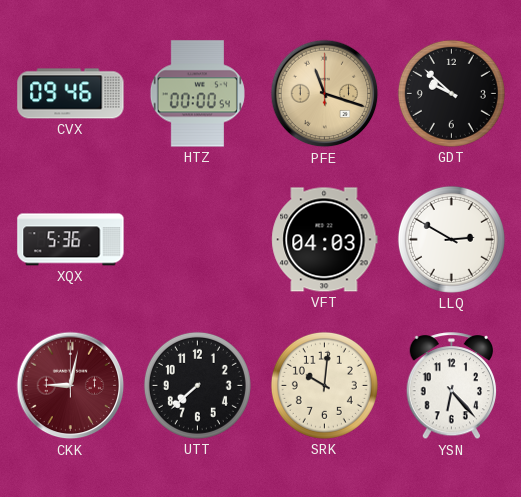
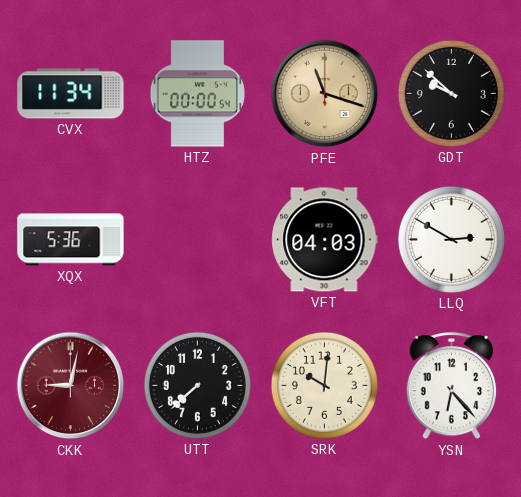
CVX: 09:46 -> 11:34
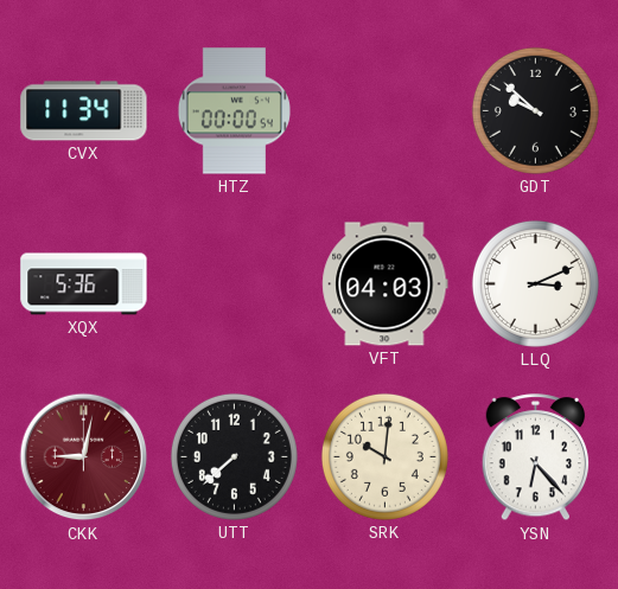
PFE: 11:18 -> none
LLQ: 2:50 -> 3:11
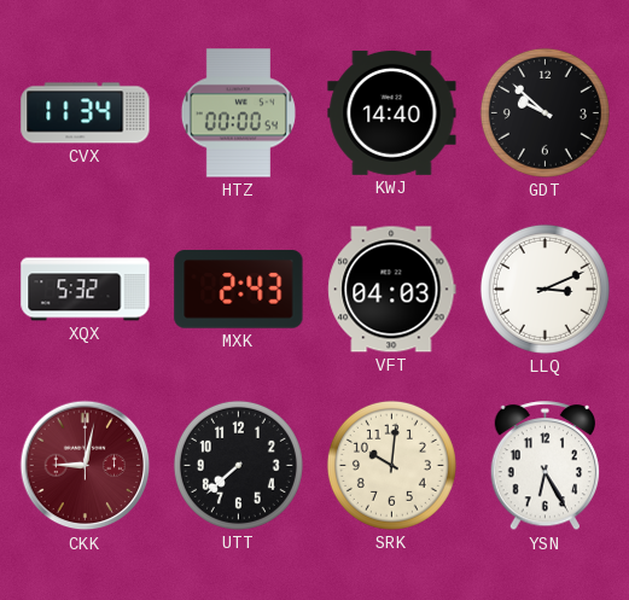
KWJ: none -> 14:40
XQX: 5:36 -> 5:32
MXK: none -> 2:43
YSN: 6:23 -> 6:25
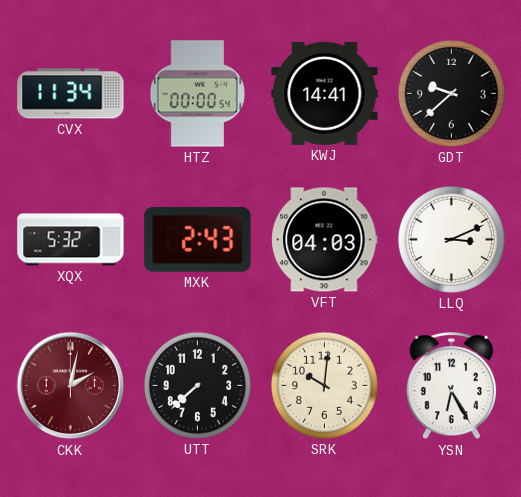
KWJ: 14:40 -> 14:41
GDT: 9:52 -> 9:38
CKK: 9:02 -> 2:02
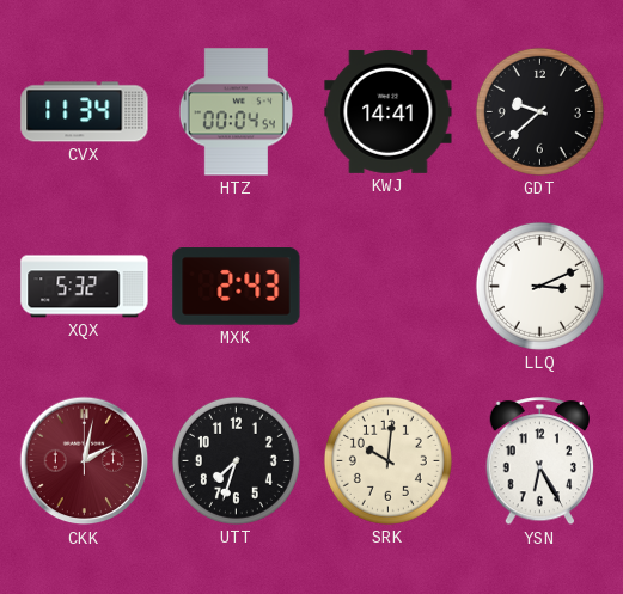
HTZ: 00:00 -> 00:04
VFT: 04:03 -> none
UTT: 7:38 -> 7:33
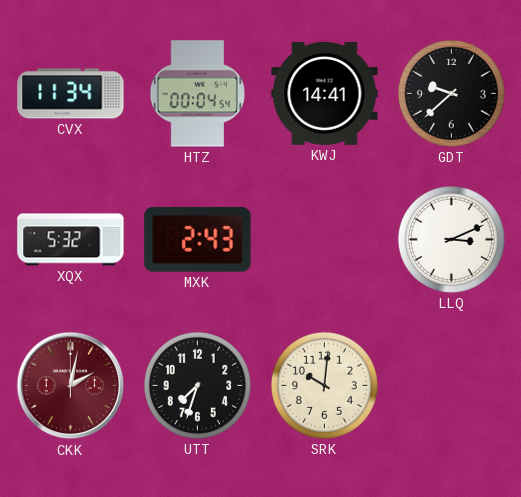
YSN: 6:25 -> none
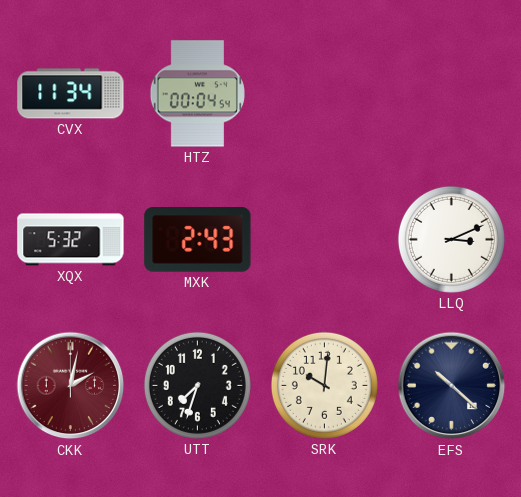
KWJ: 14:41 -> none
GDT: 9:38 -> none
EFS: none -> 10:22
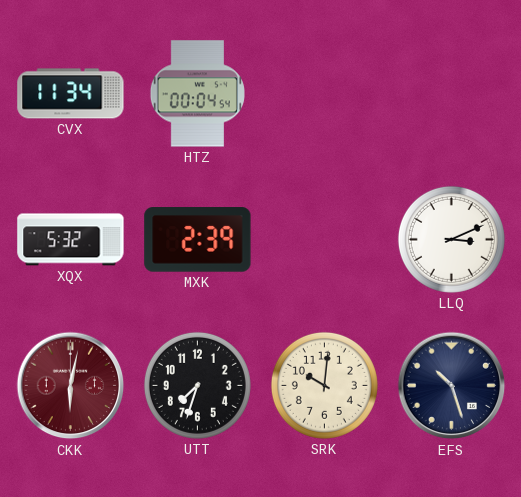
MXK: 2:43 -> 2:39
CKK: 2:02 -> 6:02
EFS: 10:22 -> 10:27
